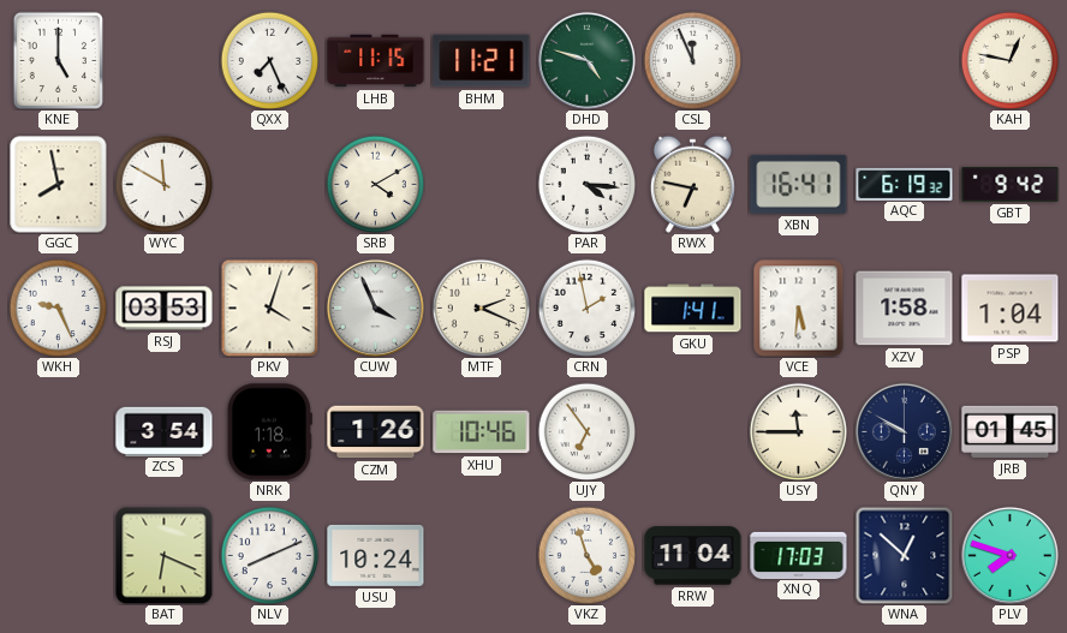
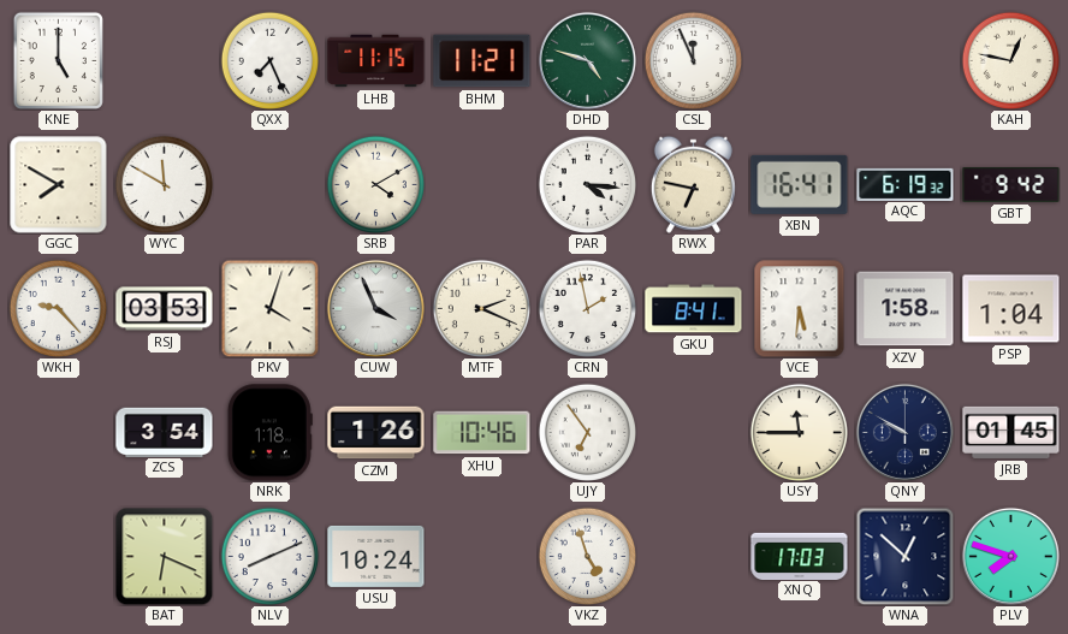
GGC: 7:58 -> 7:50
WKH: 9:26 -> 9:23
GKU: 1:41 -> 8:41
RRW: 11:04 -> none
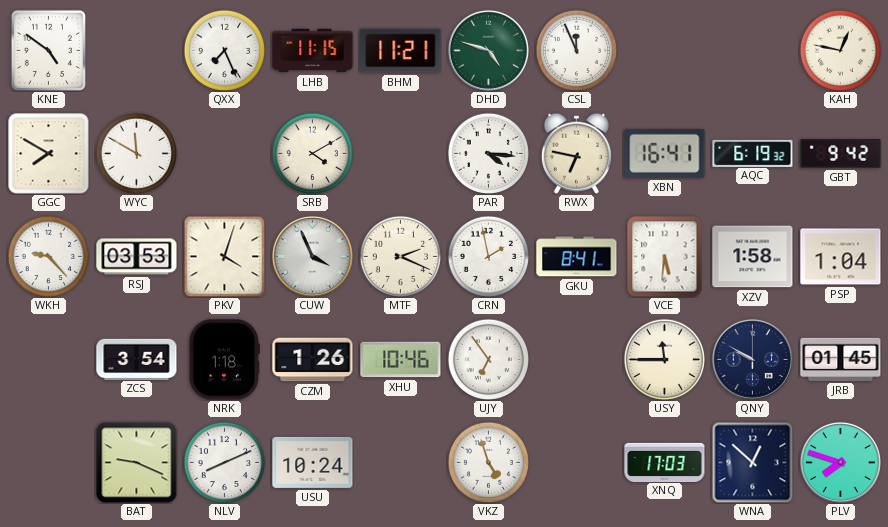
KNE: 5:00 -> 4:51
BAT: 6:19 -> 9:19
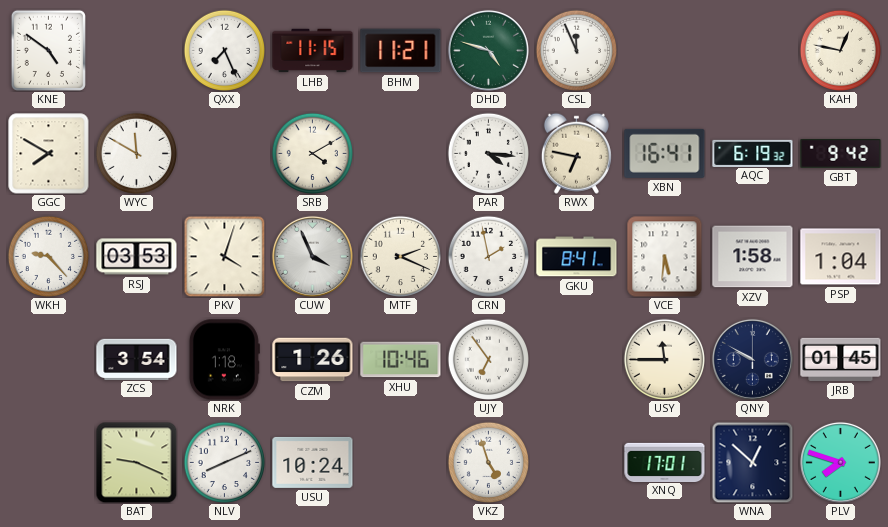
XNQ: 17:03 -> 17:01
